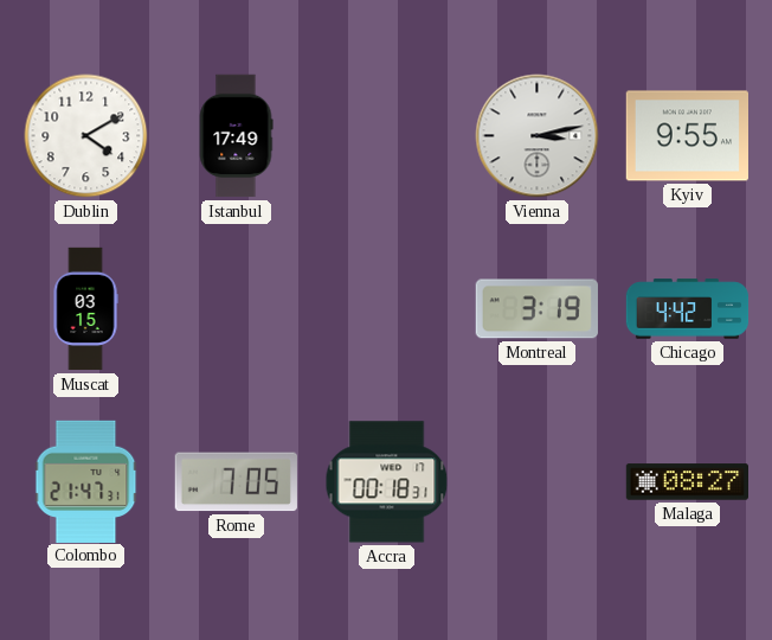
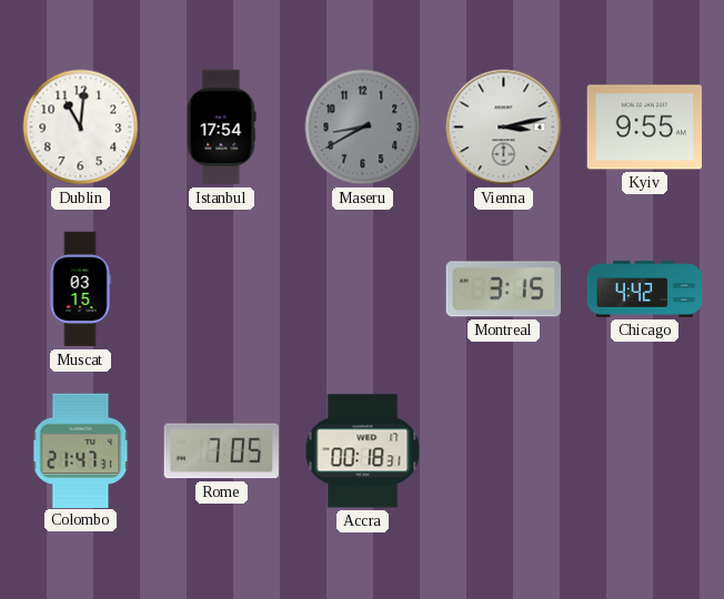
Dublin: 4:10 -> 11:01
Istanbul: 17:49 -> 17:54
Maseru: none -> 8:40
Montreal: 3:19 -> 3:15
Malaga: 08:27 -> none
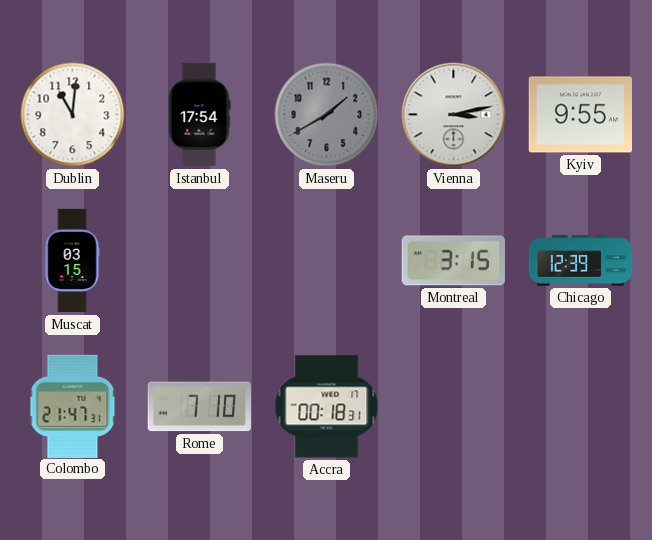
Maseru: 8:40 -> 1:40
Chicago: 4:42 -> 12:39
Rome: 7:05 -> 7:10
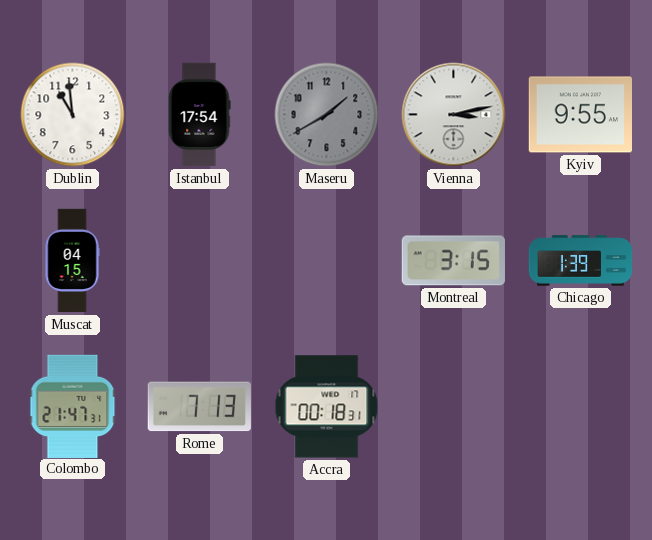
Dublin: 11:01 -> 10:59
Muscat: 03:15 -> 04:15
Chicago: 12:39 -> 1:39
Rome: 7:10 -> 7:13
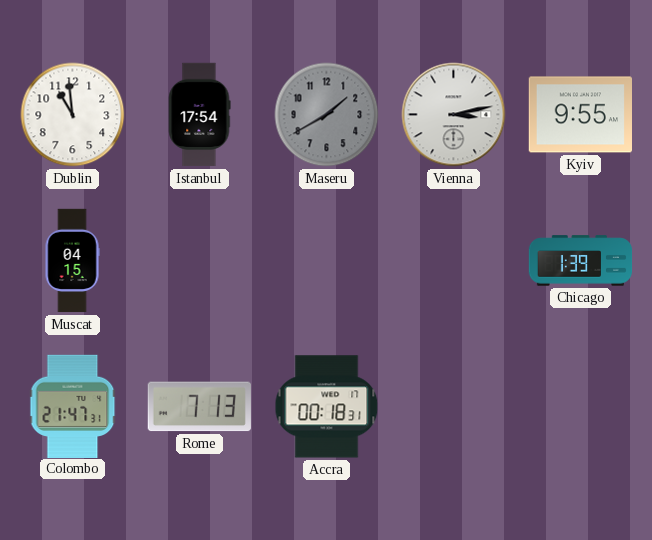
Montreal: 3:15 -> none
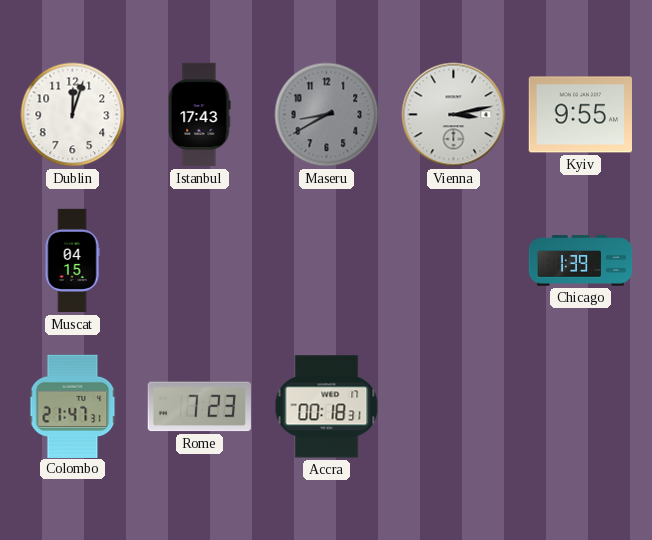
Dublin: 10:59 -> 12:03
Istanbul: 17:54 -> 17:43
Maseru: 1:40 -> 8:40
Rome: 7:13 -> 7:23
